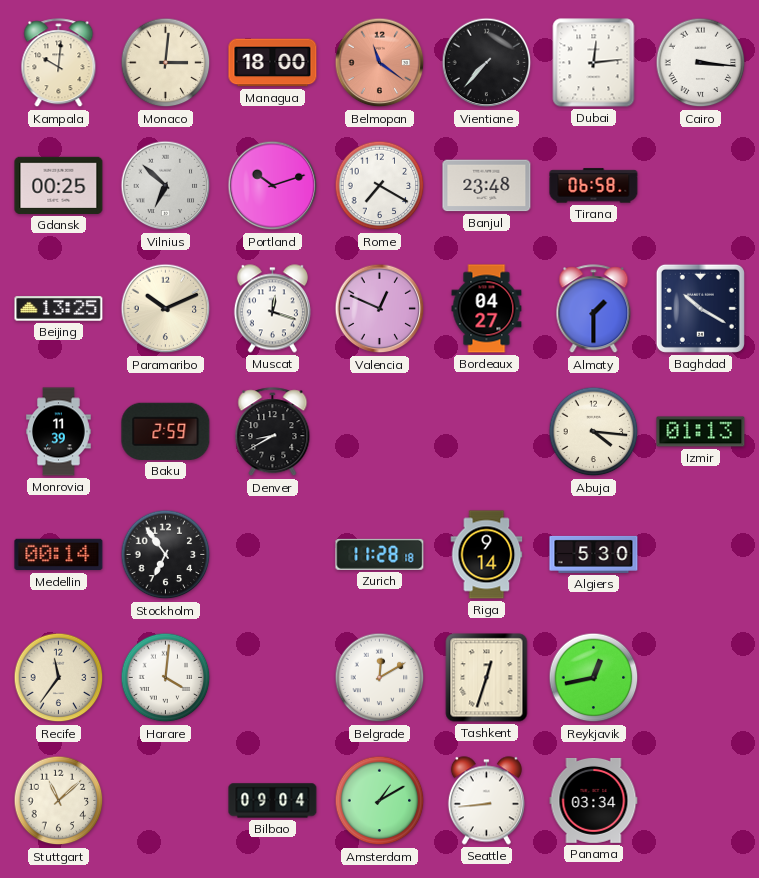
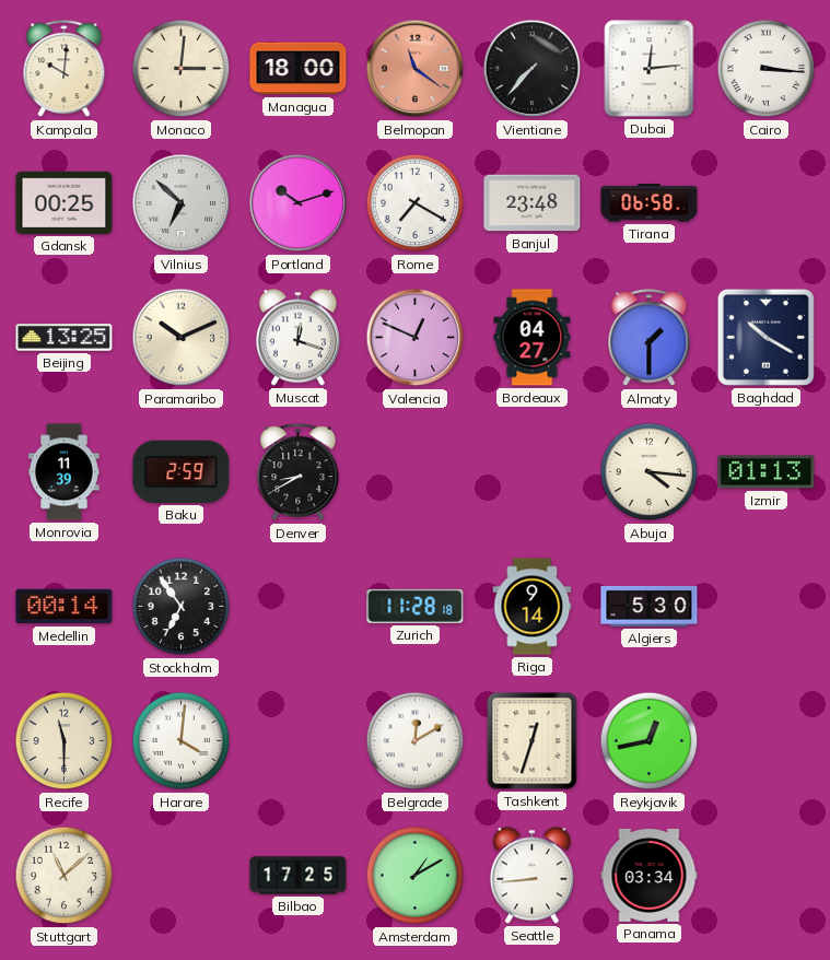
Recife: 11:36 -> 11:30
Bilbao: 09:04 -> 17:25
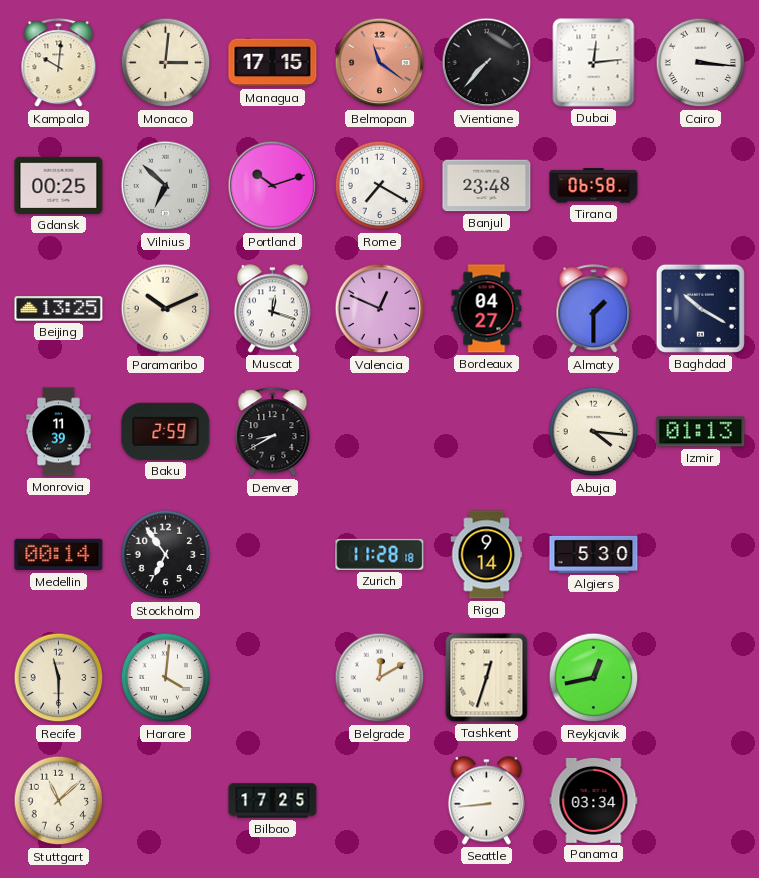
Managua: 18:00 -> 17:15
Amsterdam: 1:10 -> none
